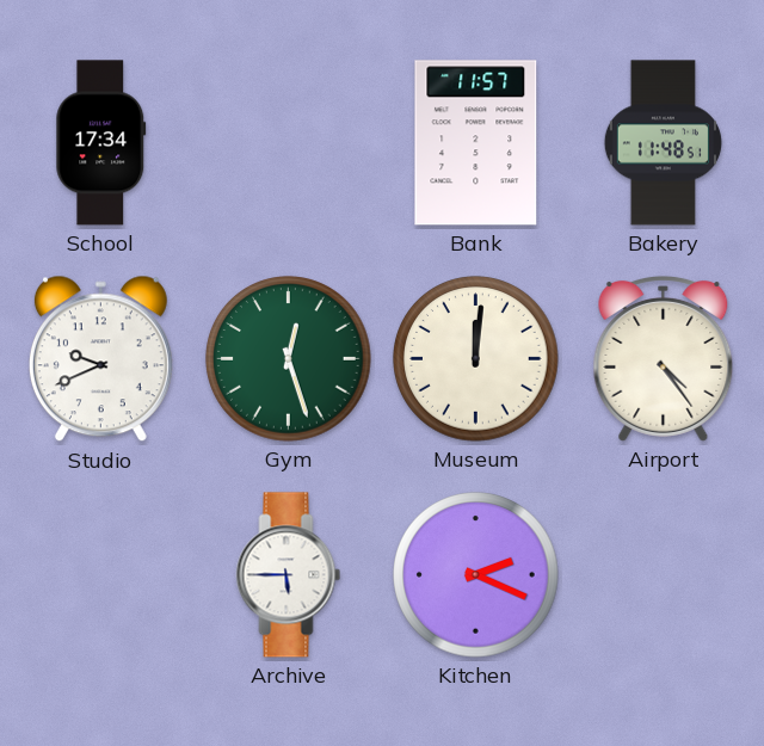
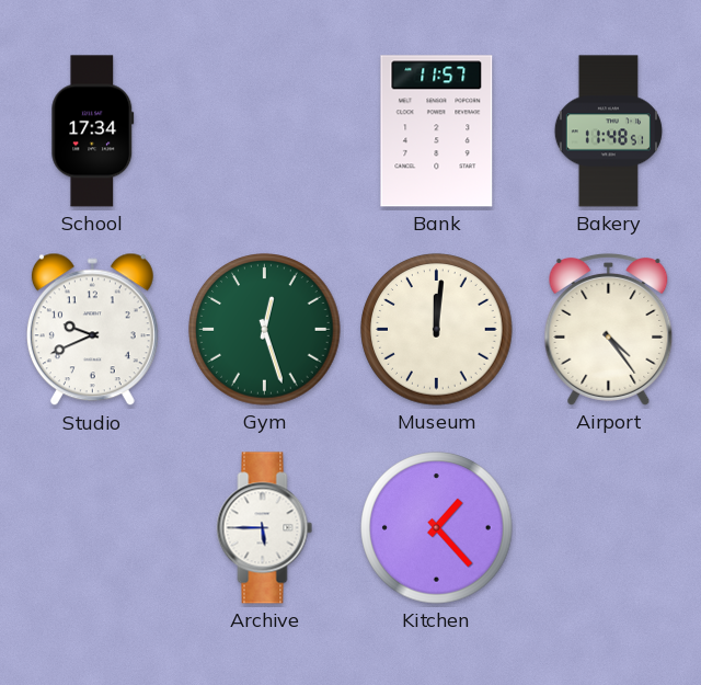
Kitchen: 2:19 -> 1:23
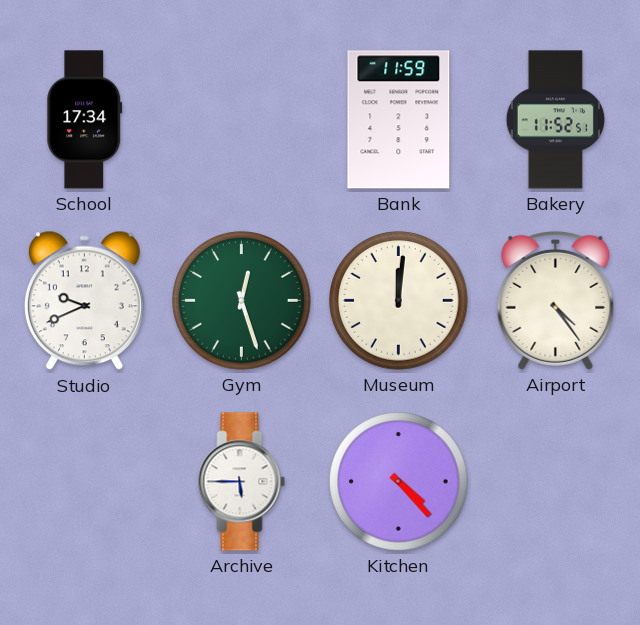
Bank: 11:57 -> 11:59
Bakery: 11:48 -> 11:52
Kitchen: 1:23 -> 4:23
